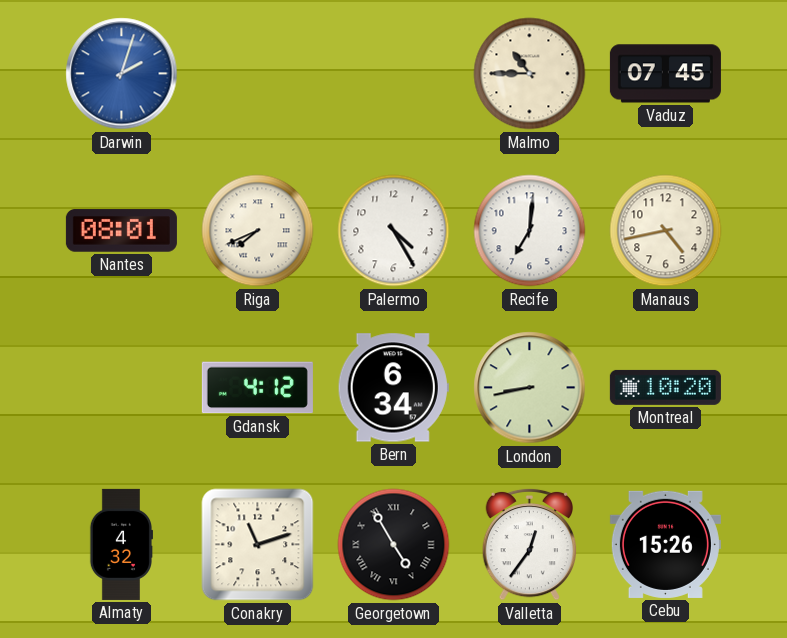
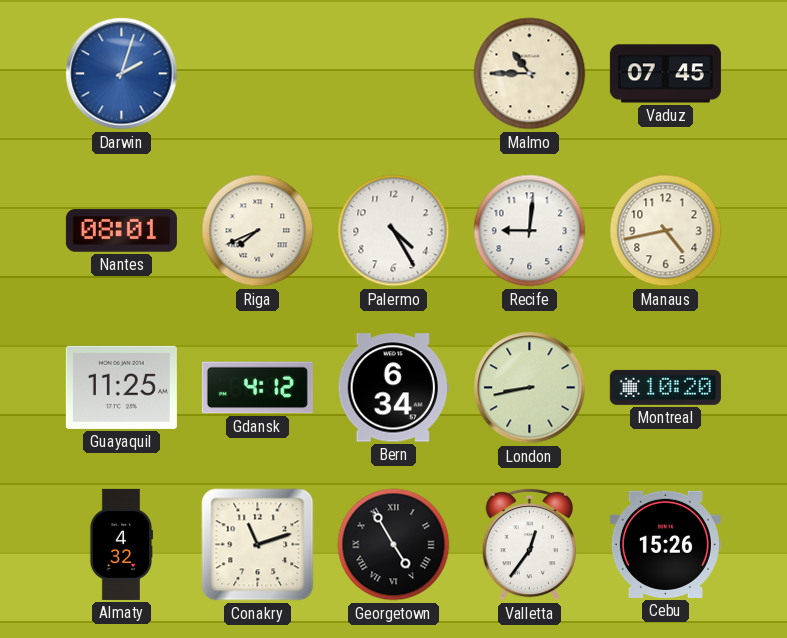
Recife: 7:01 -> 9:01
Guayaquil: none -> 11:25
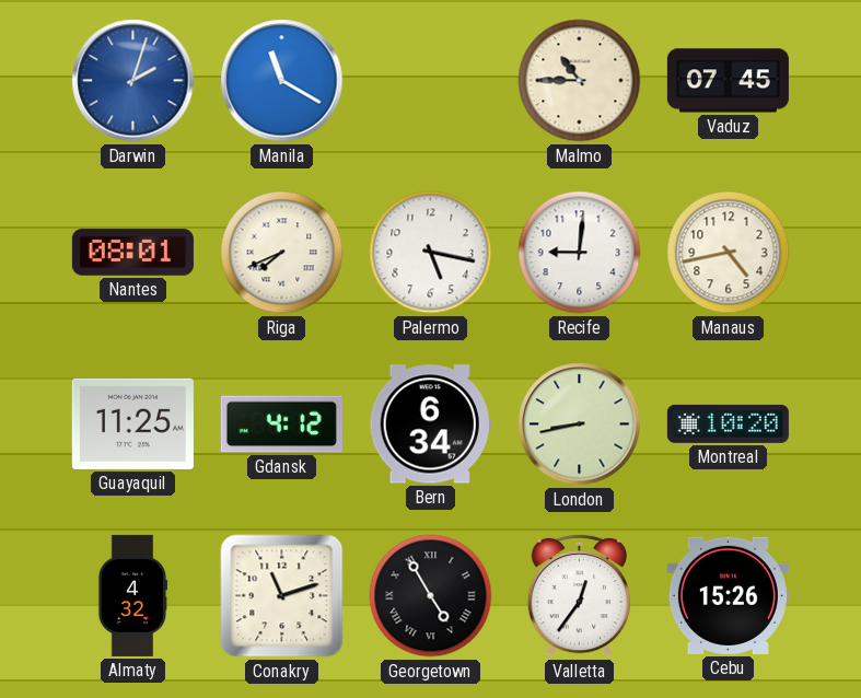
Manila: none -> 11:20
Palermo: 4:25 -> 5:17
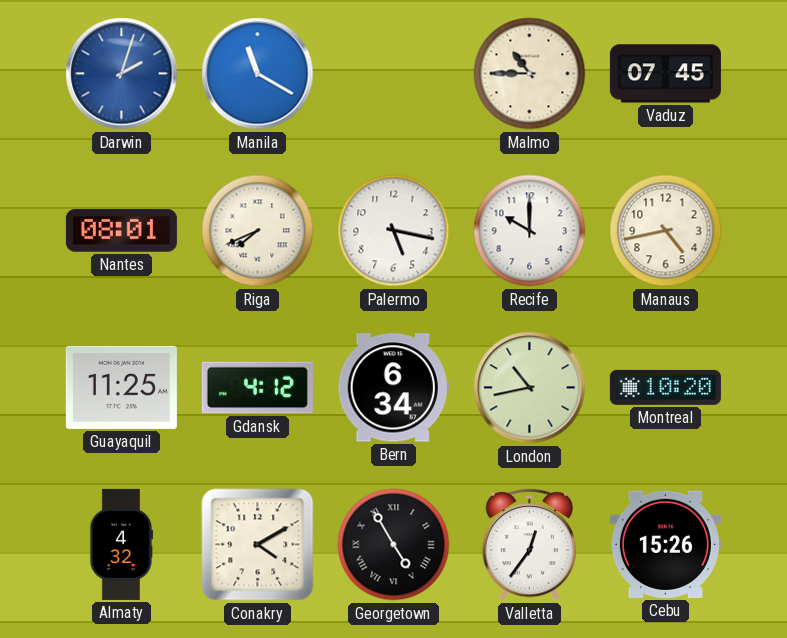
Recife: 9:01 -> 10:00
London: 8:43 -> 10:43
Conakry: 11:12 -> 4:10
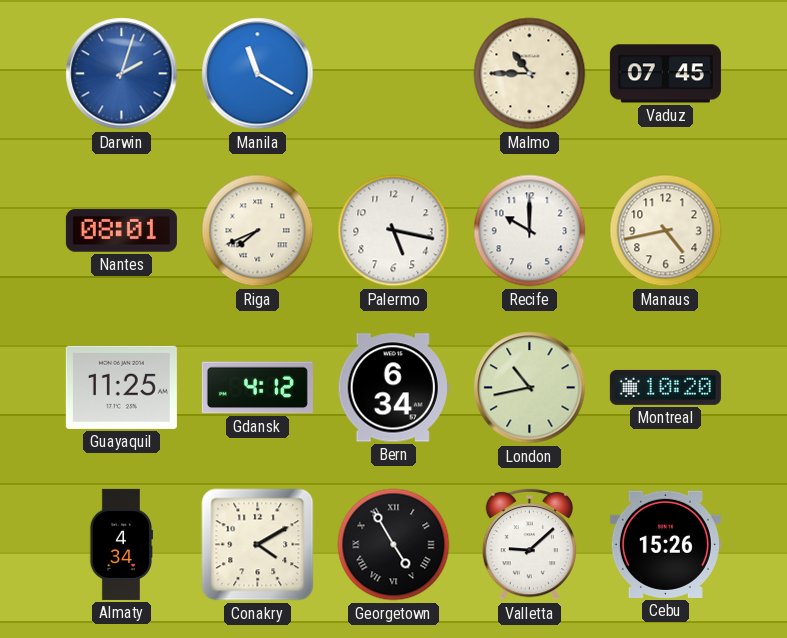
Almaty: 4:32 -> 4:34
Valletta: 12:36 -> 9:08
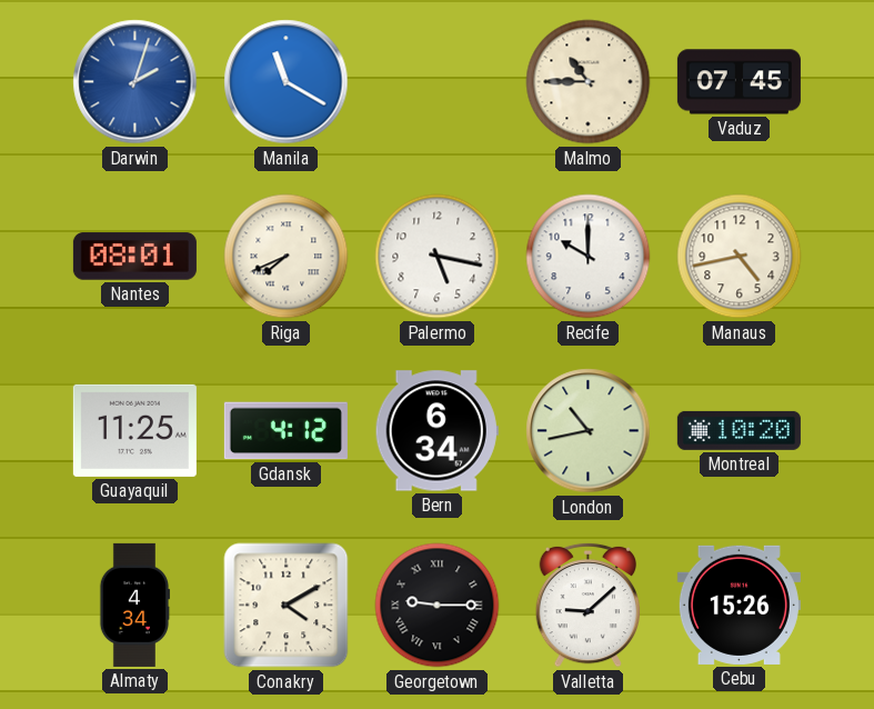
Georgetown: 4:55 -> 9:15
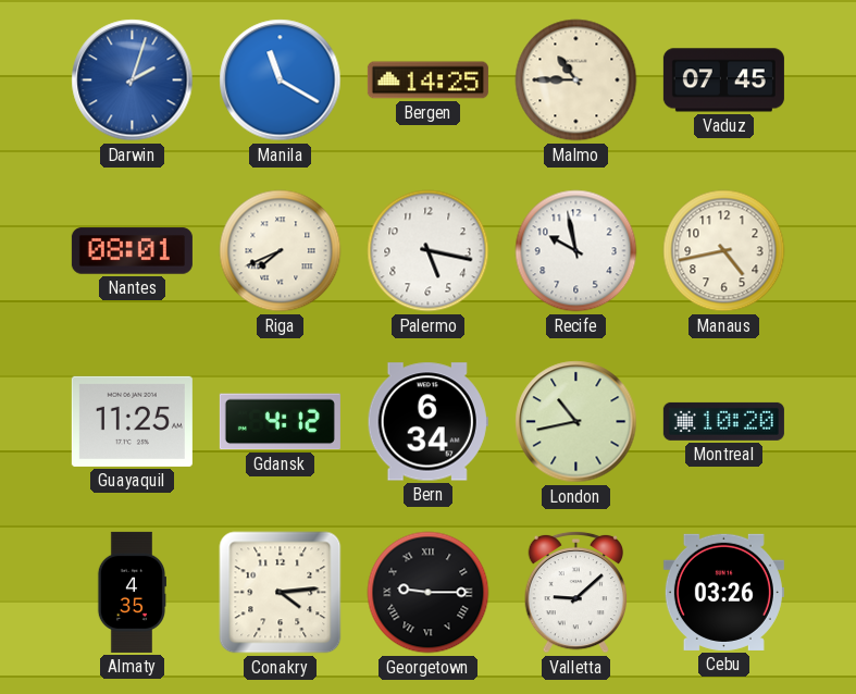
Bergen: none -> 14:25
Recife: 10:00 -> 9:58
Almaty: 4:34 -> 4:35
Conakry: 4:10 -> 4:14
Cebu: 15:26 -> 03:26
